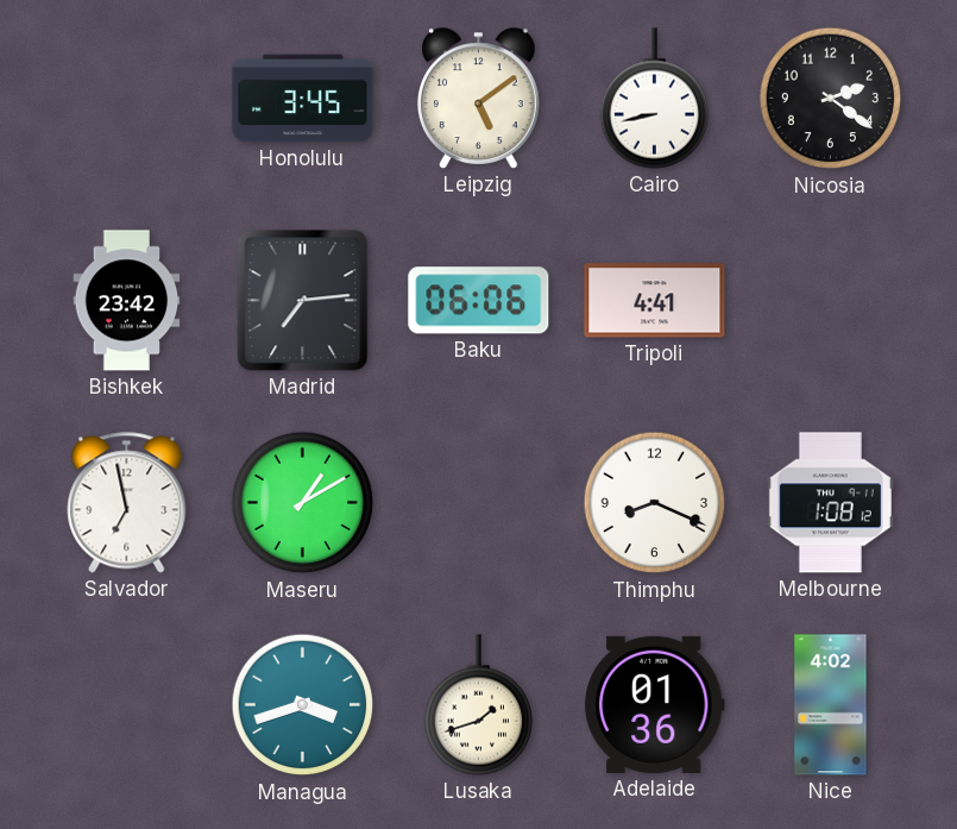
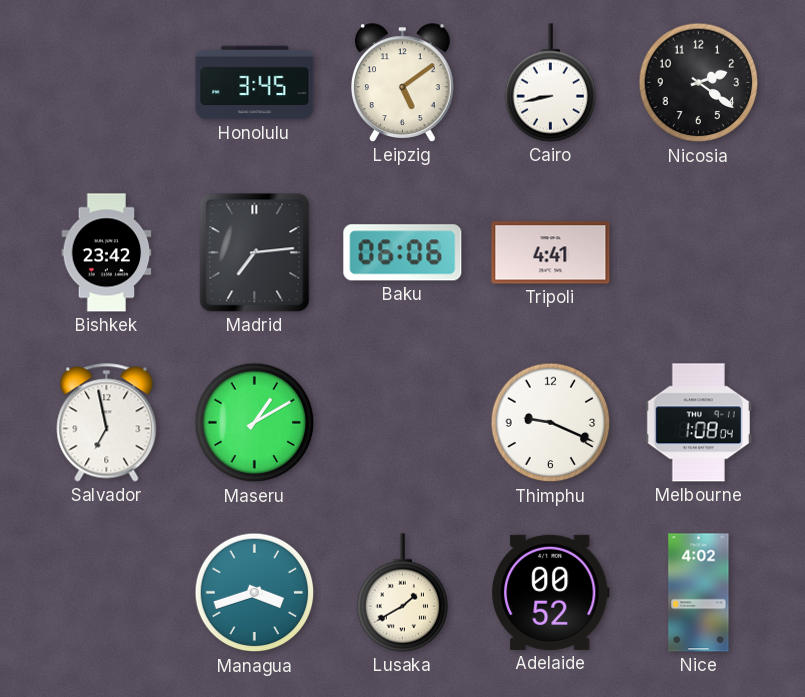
Thimphu: 8:19 -> 9:19
Melbourne: 1:08:12 -> 1:08:04
Lusaka: 1:42 -> 1:40
Adelaide: 01:36 -> 00:52
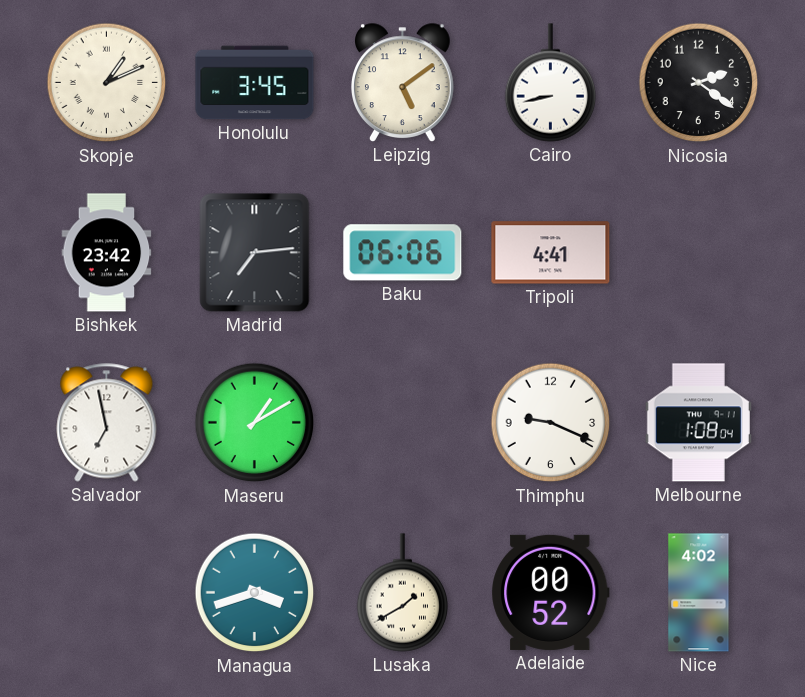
Skopje: none -> 1:11
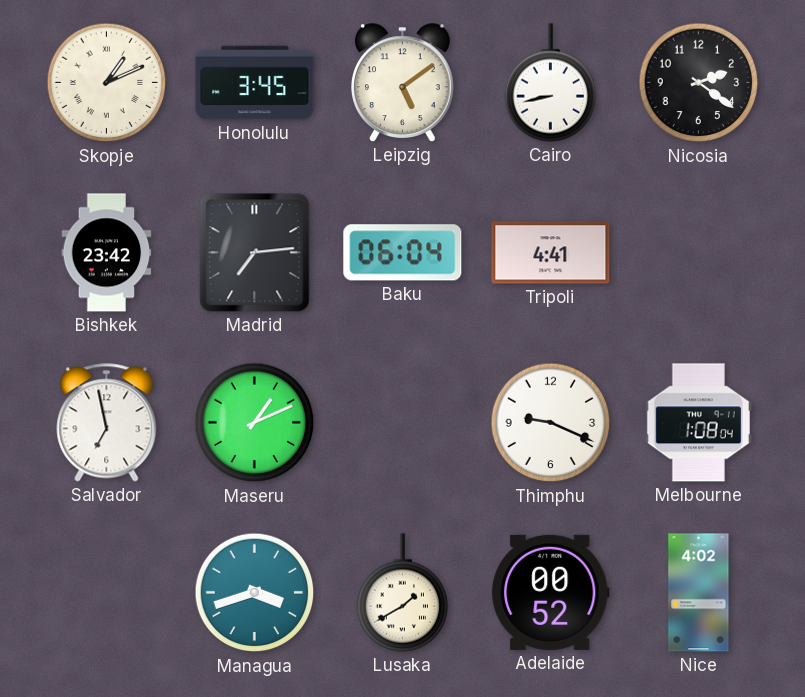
Baku: 06:06 -> 06:04
Maseru: 1:10 -> 1:11
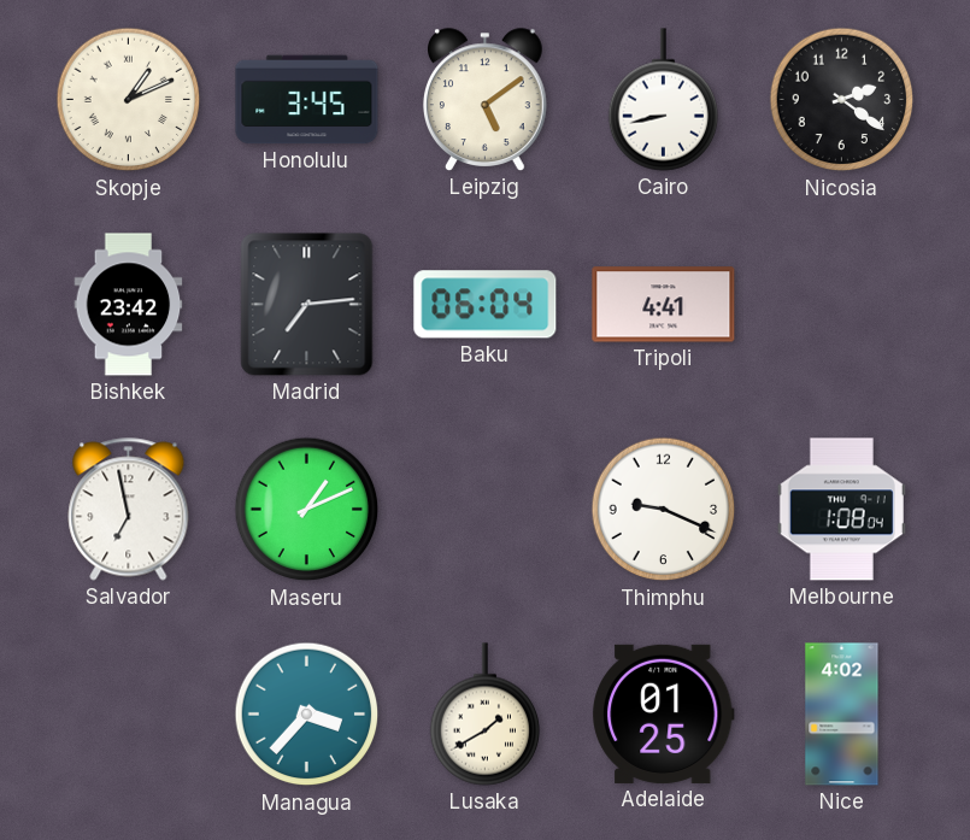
Managua: 3:42 -> 3:37
Adelaide: 00:52 -> 01:25
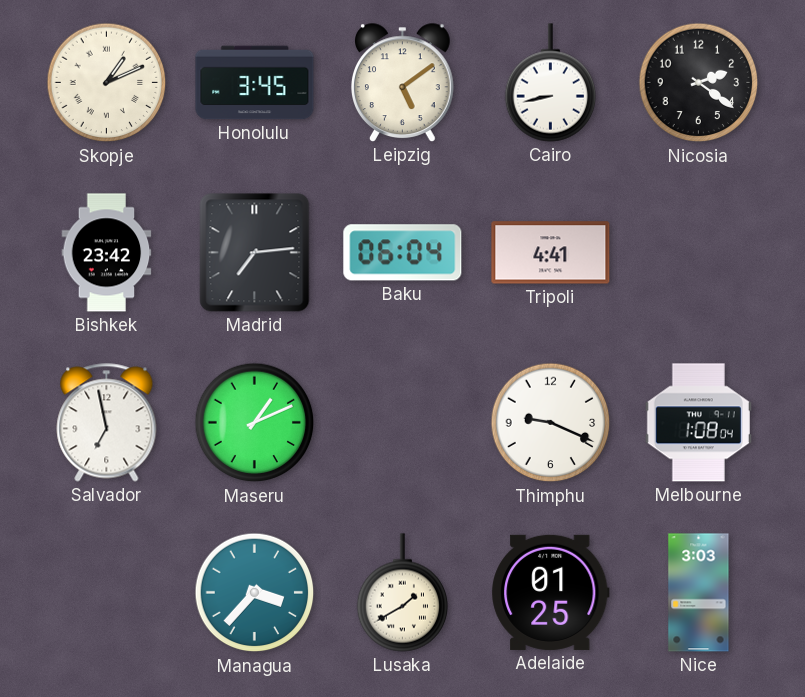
Nice: 4:02 -> 3:03
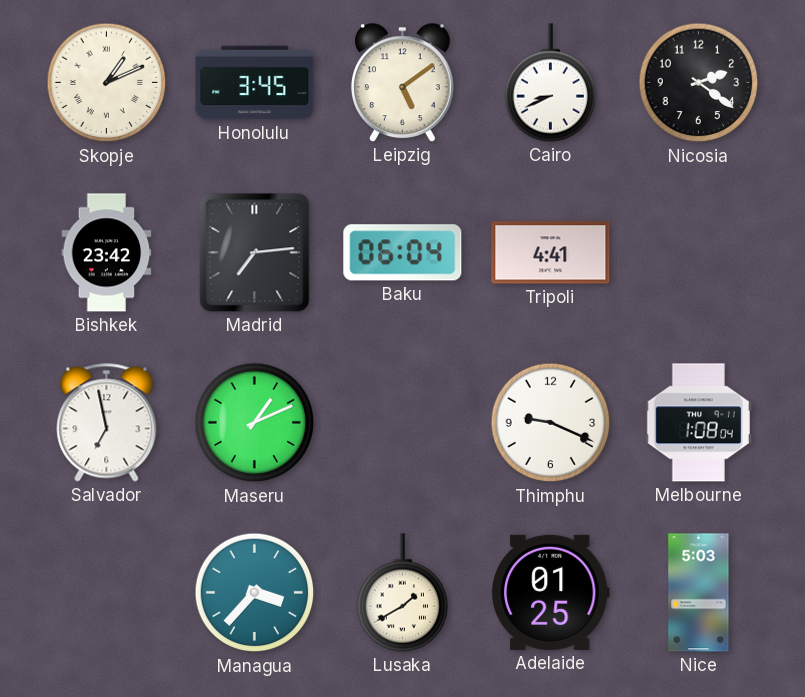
Cairo: 8:43 -> 8:41
Nice: 3:03 -> 5:03
